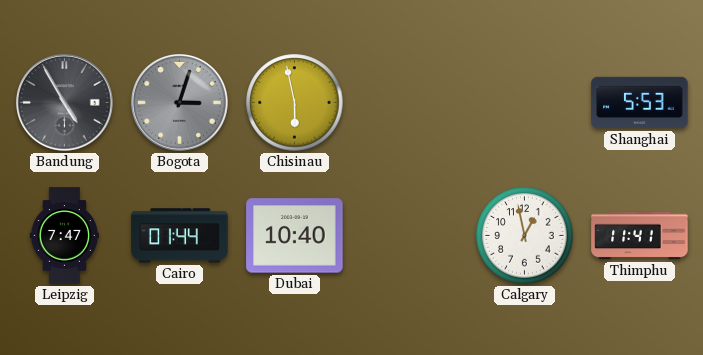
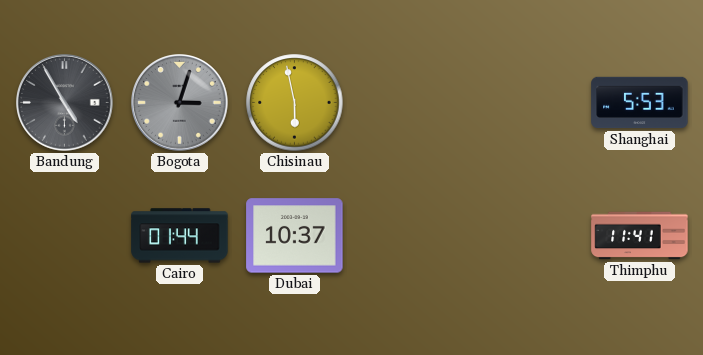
Leipzig: 7:47 -> none
Dubai: 10:40 -> 10:37
Calgary: 12:58 -> none
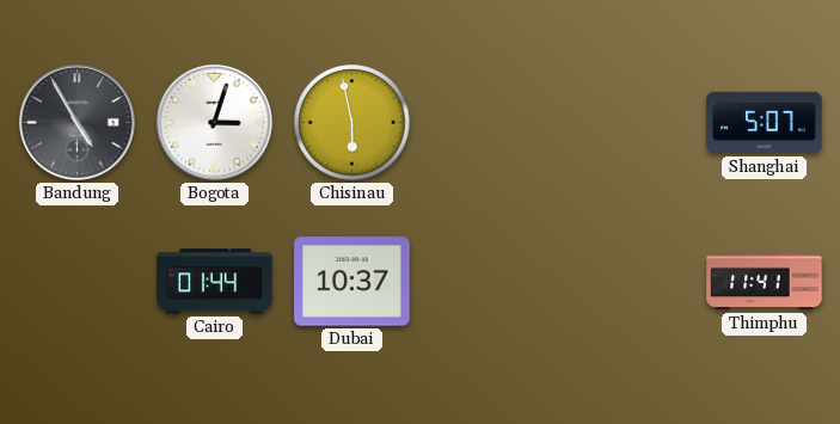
Bogota dial: grey -> white
Shanghai: 5:53 -> 5:07
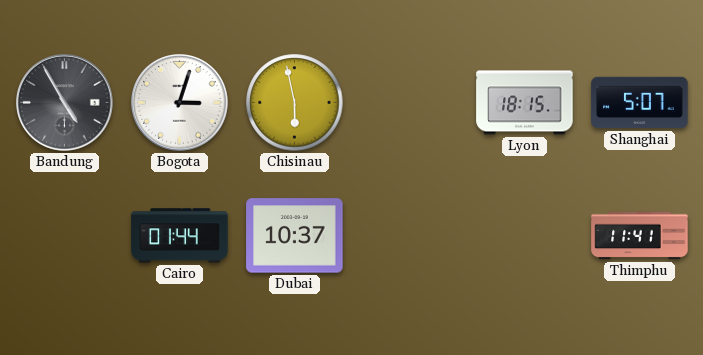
Lyon: none -> 18:15
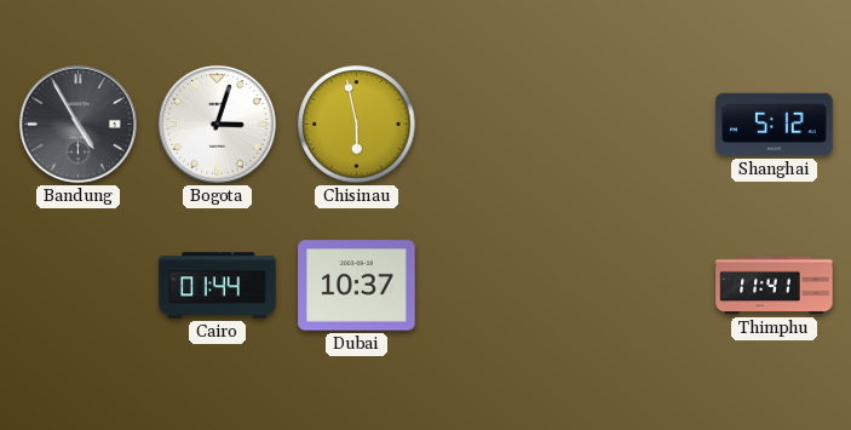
Lyon: 18:15 -> none
Shanghai: 5:07 -> 5:12
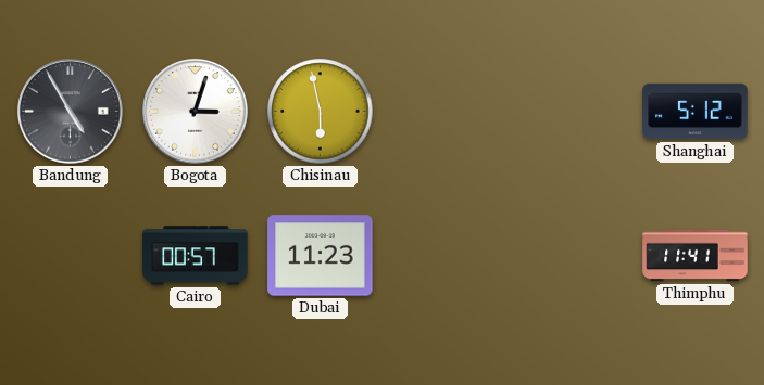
Cairo: 01:44 -> 00:57
Dubai: 10:37 -> 11:23
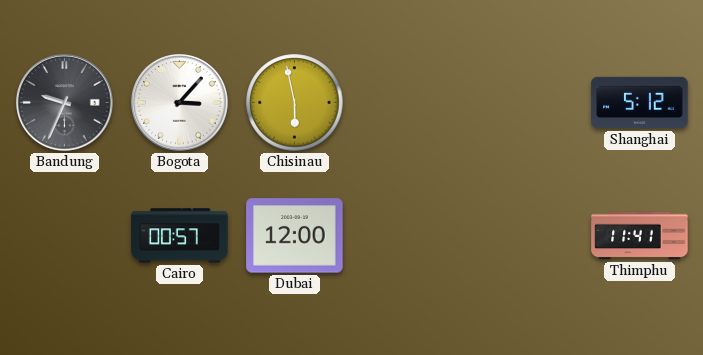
Bandung: 4:55 -> 9:34
Bogota: 3:03 -> 3:07
Dubai: 11:23 -> 12:00
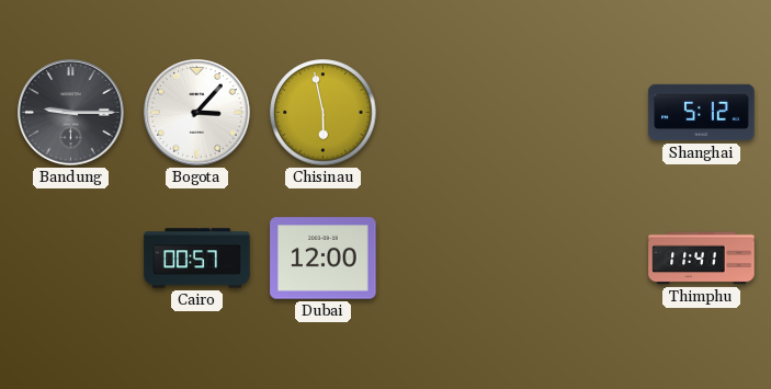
Bandung: 9:34 -> 9:15
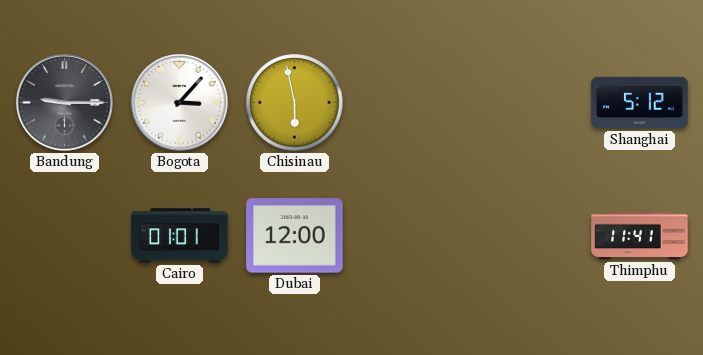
Cairo: 00:57 -> 01:01
